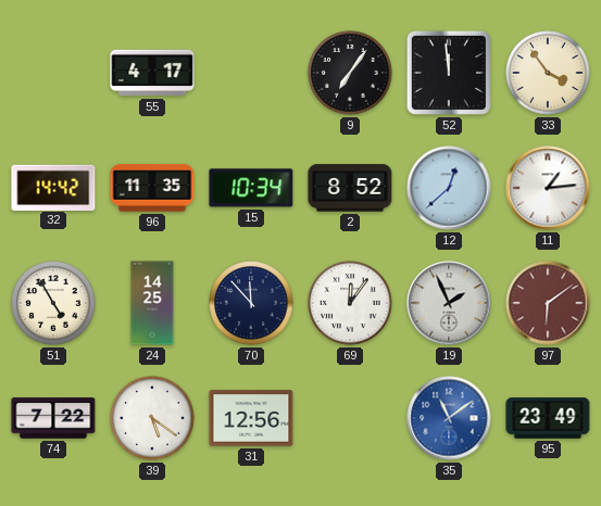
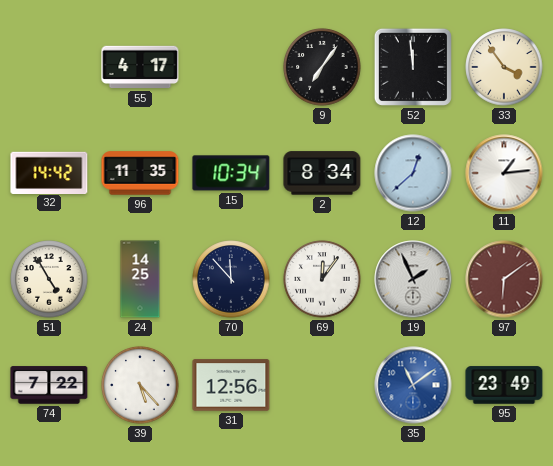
2: 8:52 -> 8:34
39: 5:21 -> 5:23
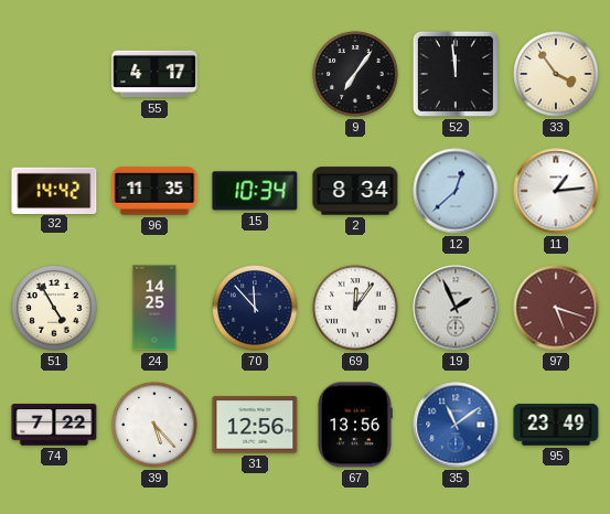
97: 6:09 -> 5:18
67: none -> 13:56
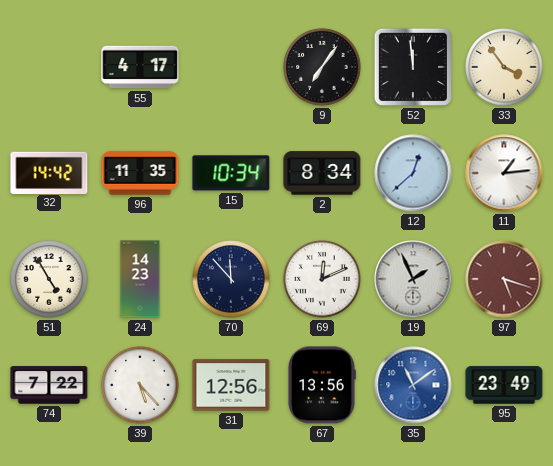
24: 14:25 -> 14:23
69: 12:06 -> 12:11
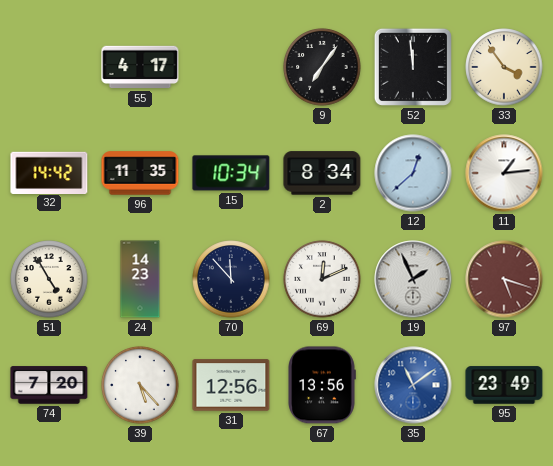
74: 7:22 -> 7:20
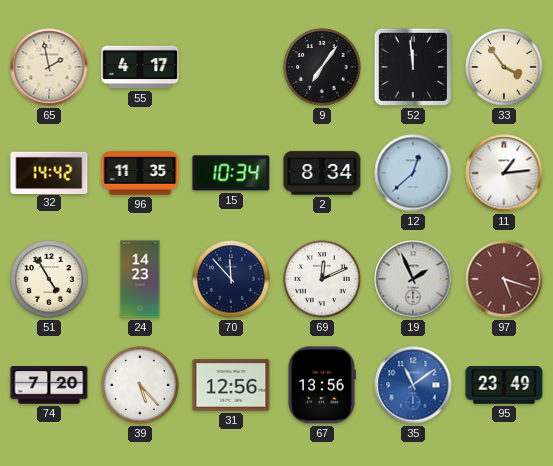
65: none -> 1:58
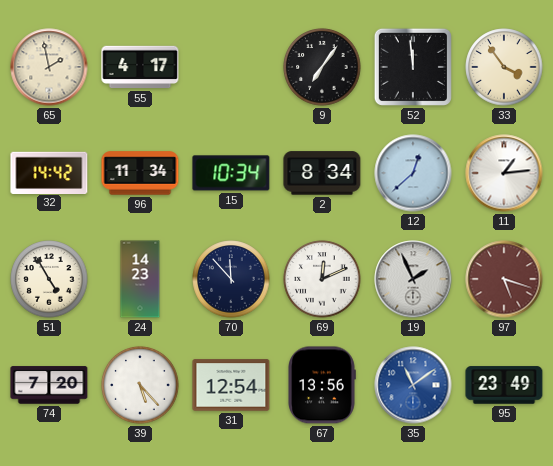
96: 11:35 -> 11:34
31: 12:56 -> 12:54
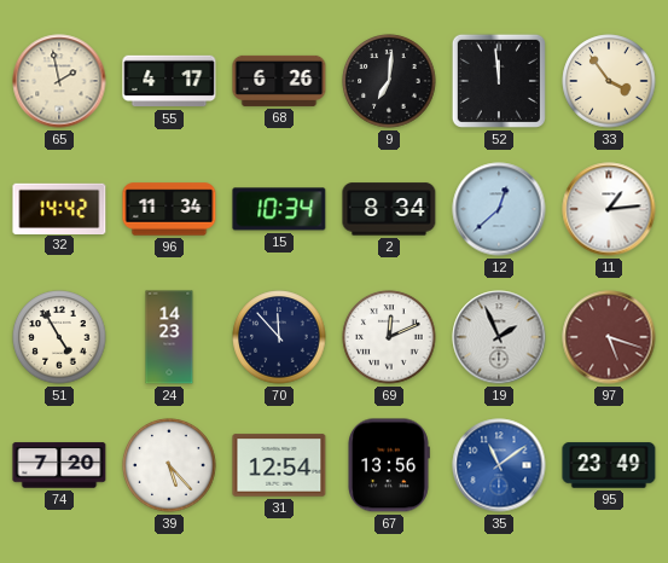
68: none -> 6:26
9: 7:06 -> 7:01
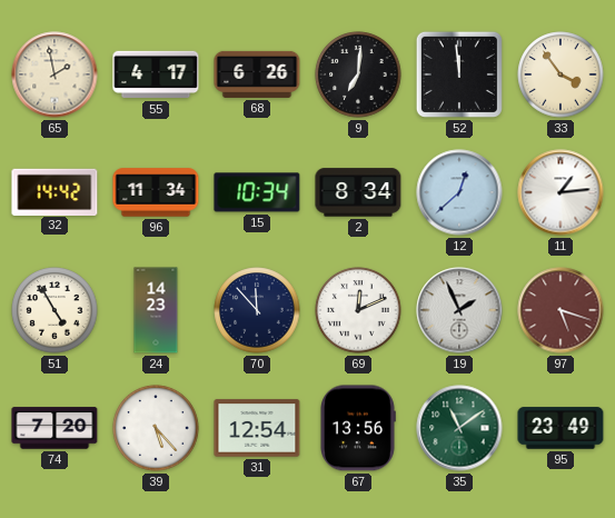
35 dial: blue -> green
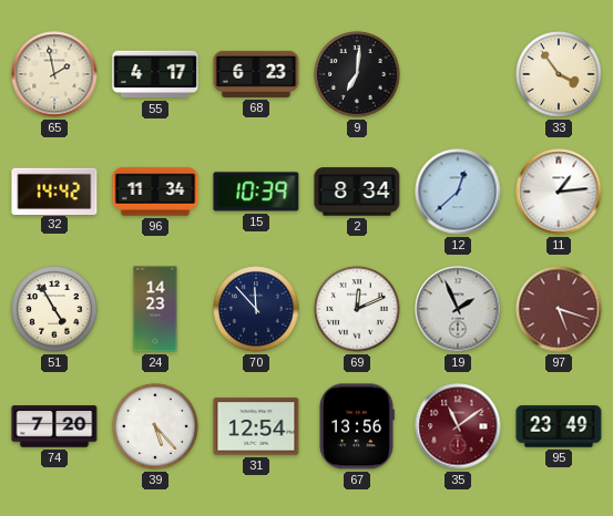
68: 6:26 -> 6:23
52: 11:59 -> none
15: 10:34 -> 10:39
35 dial: green -> burgundy
